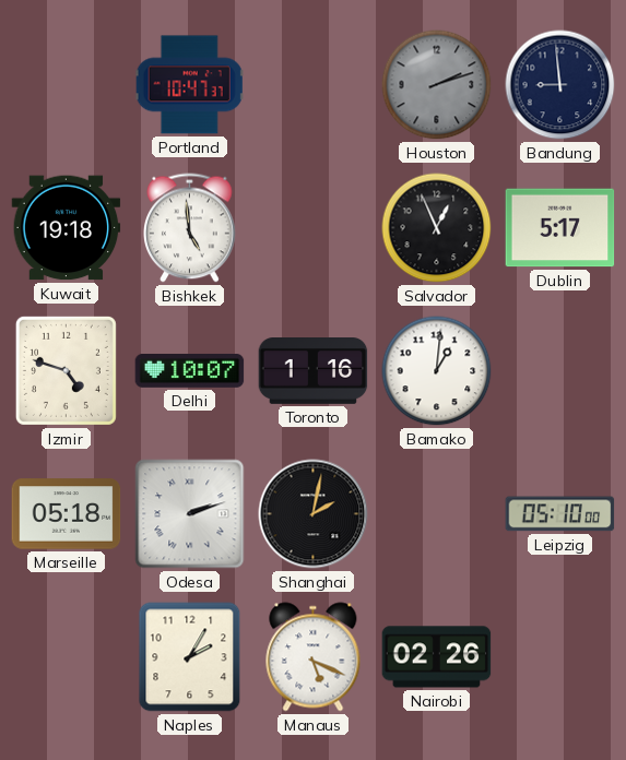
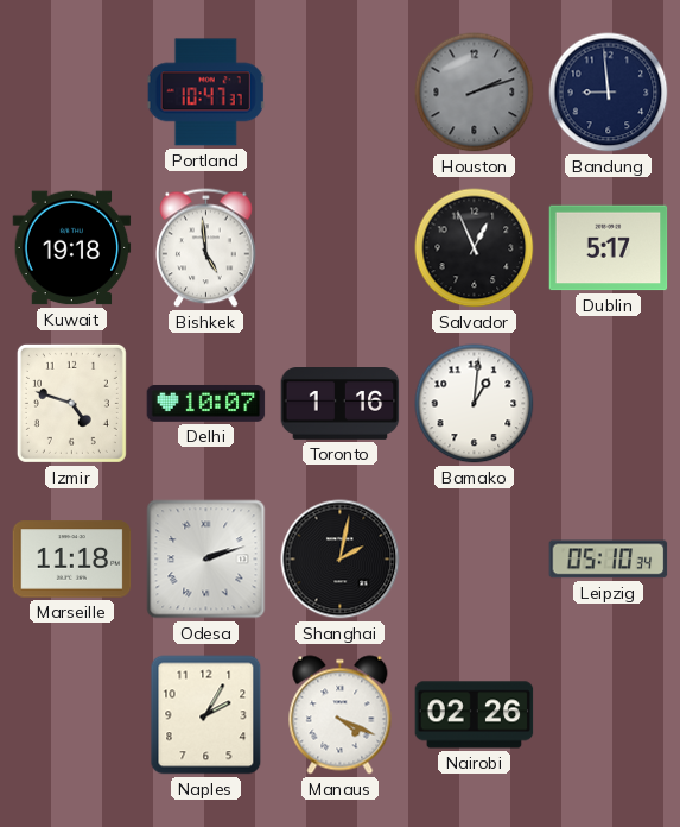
Marseille: 05:18 -> 11:18
Leipzig: 05:10:00 -> 05:10:34
Manaus: 5:19 -> 4:19
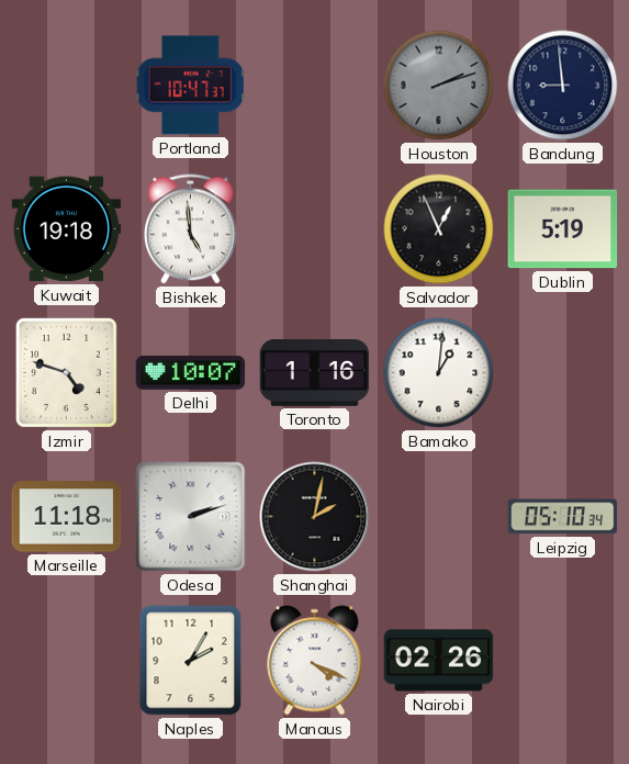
Dublin: 5:17 -> 5:19
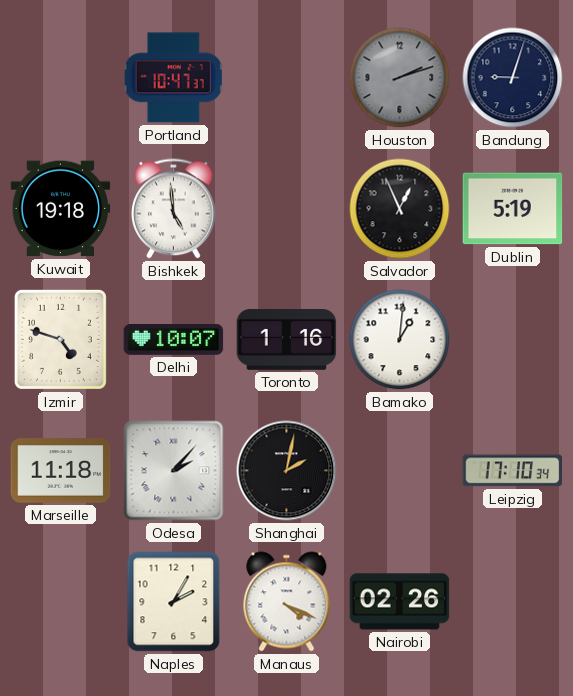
Bandung: 8:59 -> 9:03
Odesa: 2:12 -> 2:07
Leipzig: 05:10 -> 17:10
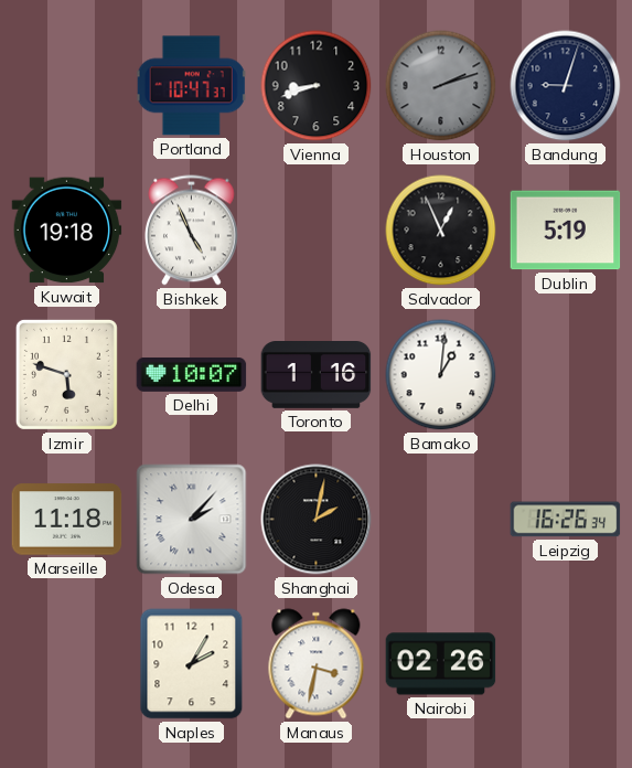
Vienna: none -> 8:42
Bishkek: 4:59 -> 4:56
Izmir: 4:48 -> 5:48
Leipzig: 17:10 -> 16:26
Manaus: 4:19 -> 3:32
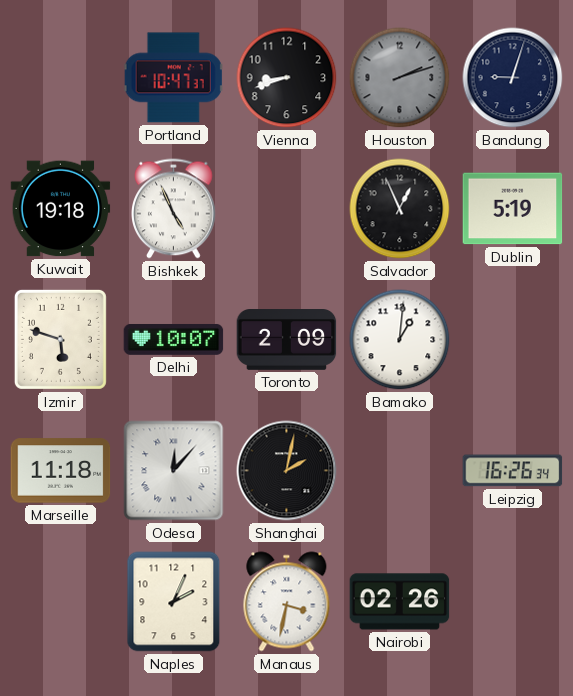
Toronto: 1:16 -> 2:09
Odesa: 2:07 -> 12:07
Naples: 2:05 -> 2:04
